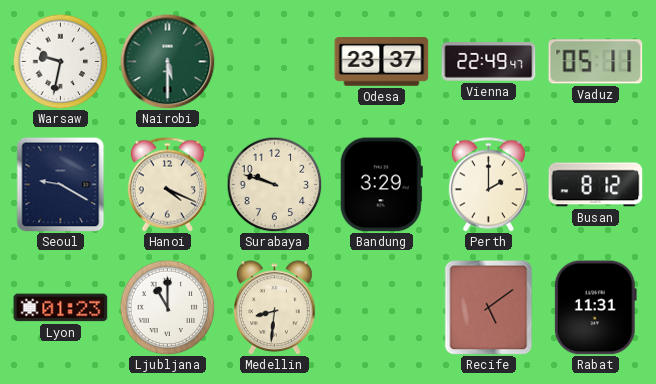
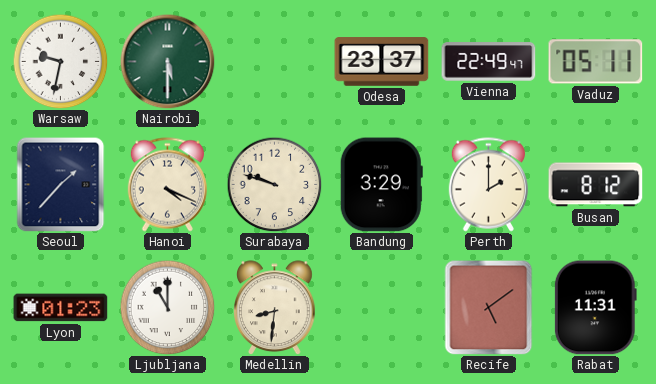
Seoul: 9:20 -> 1:37
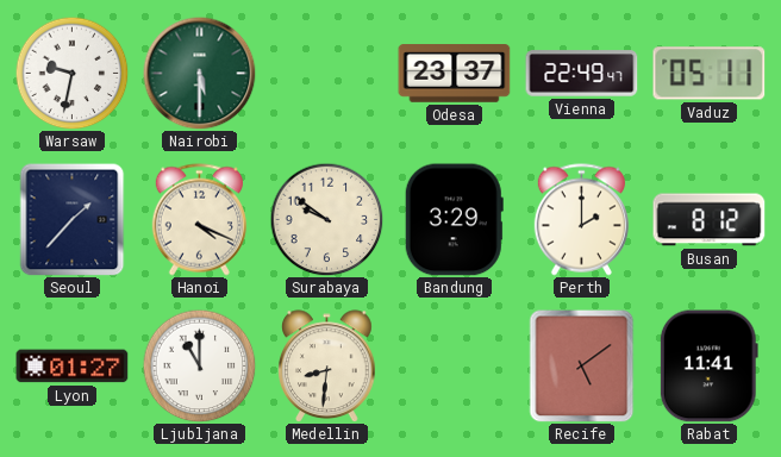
Surabaya: 9:48 -> 9:51
Lyon: 01:23 -> 01:27
Rabat: 11:31 -> 11:41
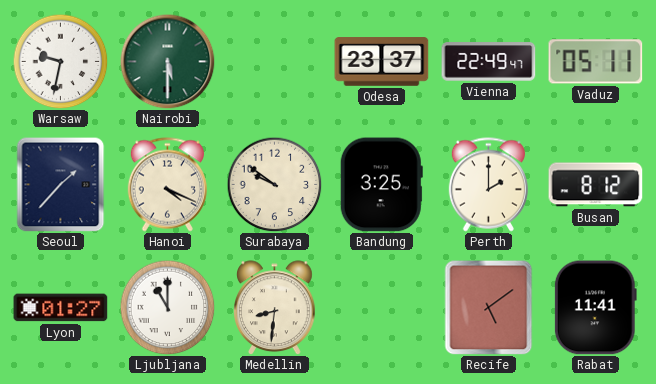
Bandung: 3:29 -> 3:25
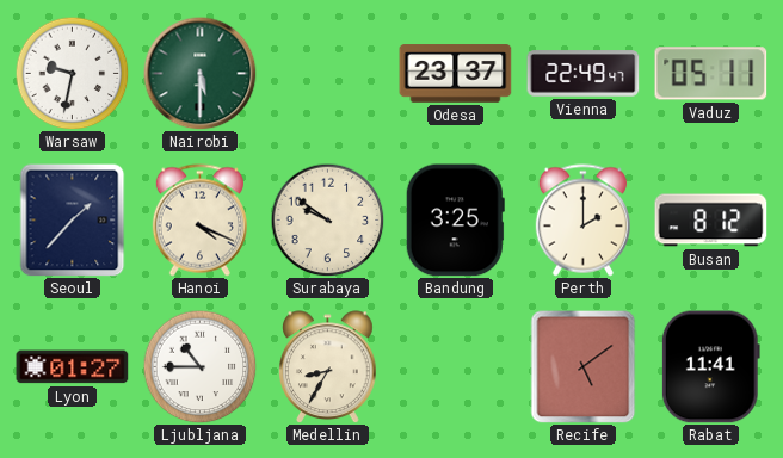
Ljubljana: 11:00 -> 10:45
Medellin: 8:31 -> 8:35
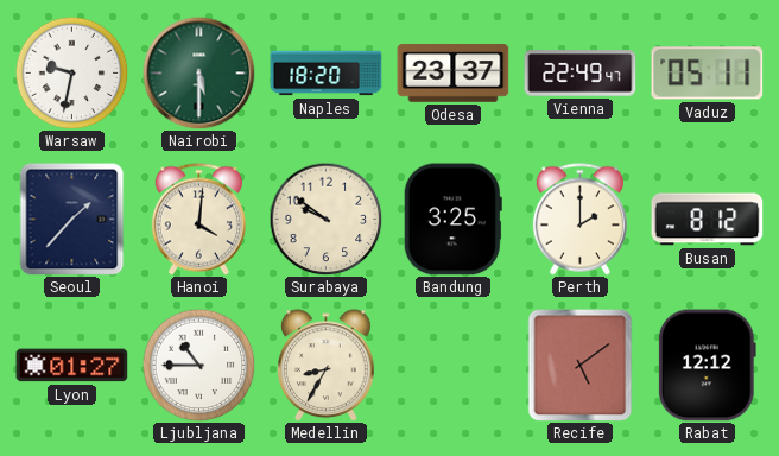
Naples: none -> 18:20
Hanoi: 4:19 -> 4:01
Rabat: 11:41 -> 12:12
